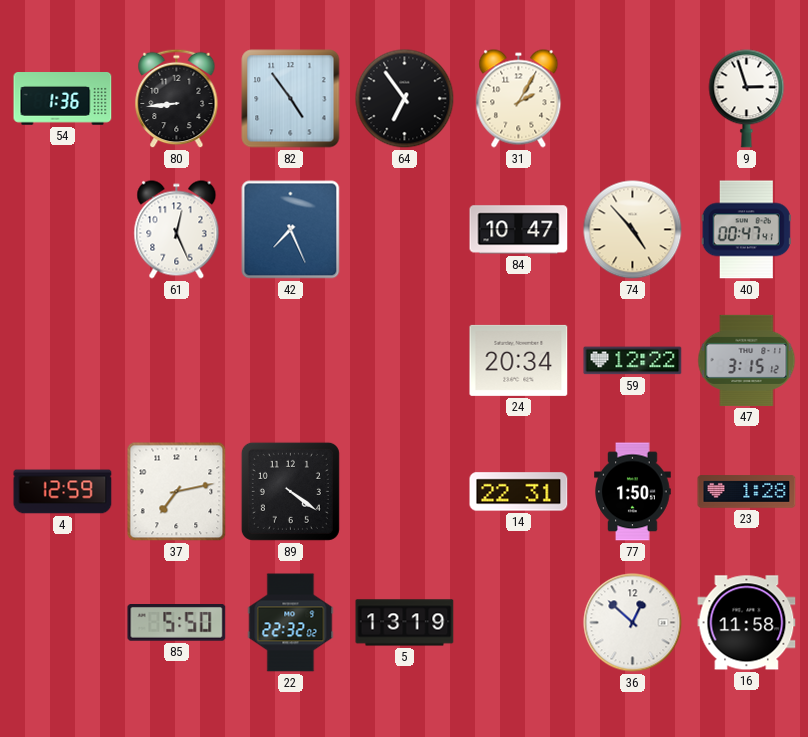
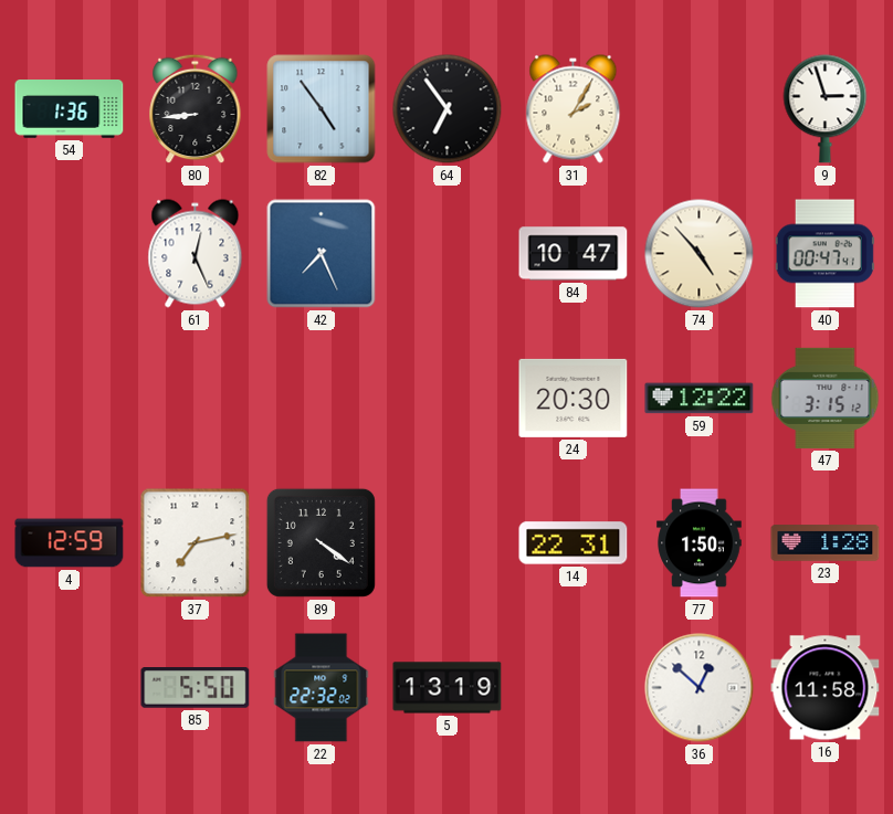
24: 20:34 -> 20:30
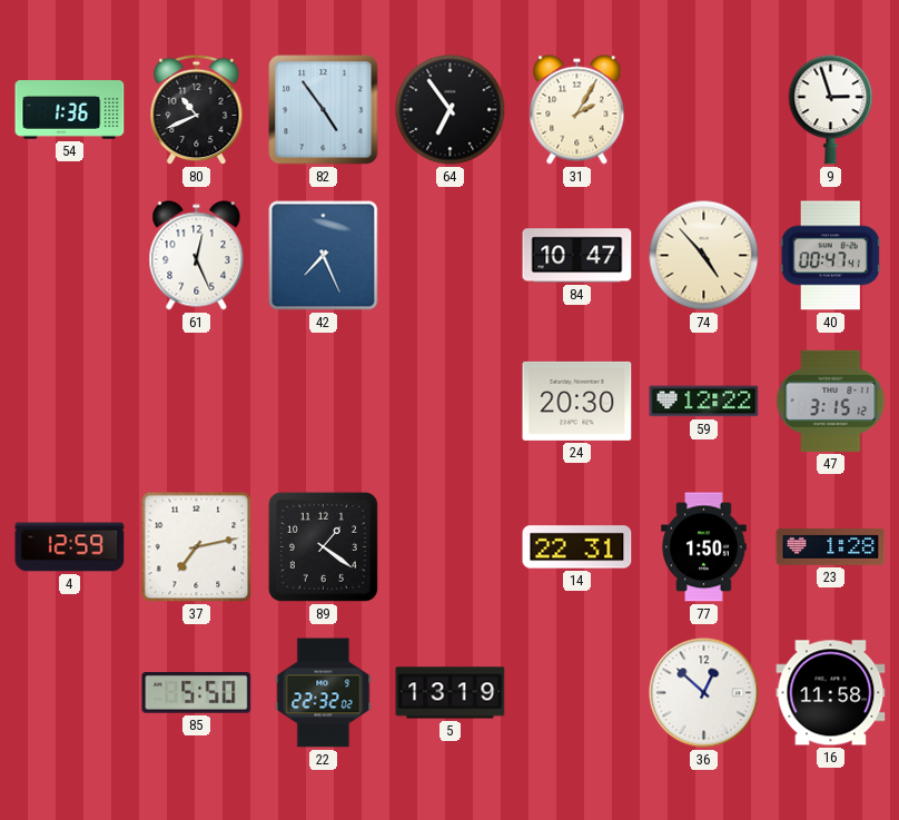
80: 8:44 -> 10:41
89: 4:21 -> 1:21
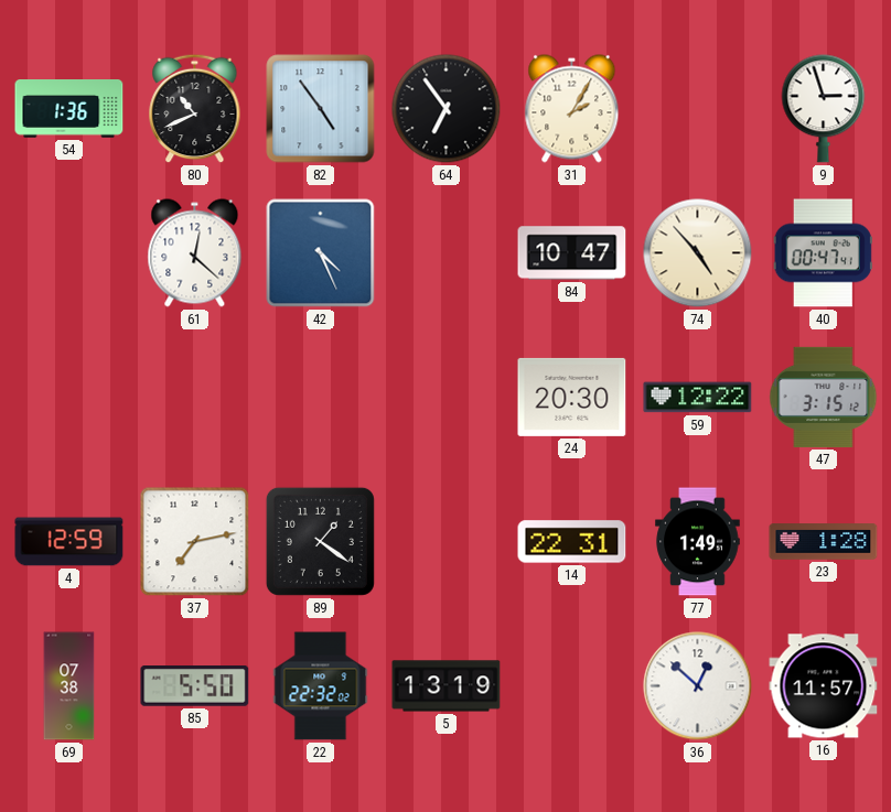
61: 12:26 -> 12:22
42: 7:26 -> 4:26
77: 1:50 -> 1:49
69: none -> 07:38
16: 11:58 -> 11:57
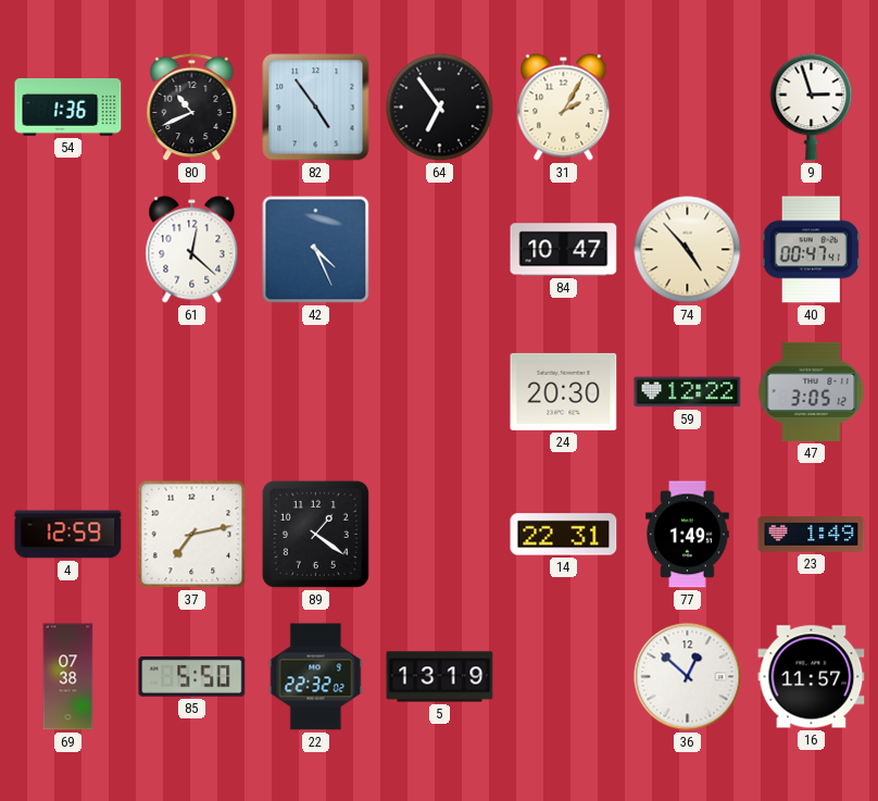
47: 3:15 -> 3:05
23: 1:28 -> 1:49
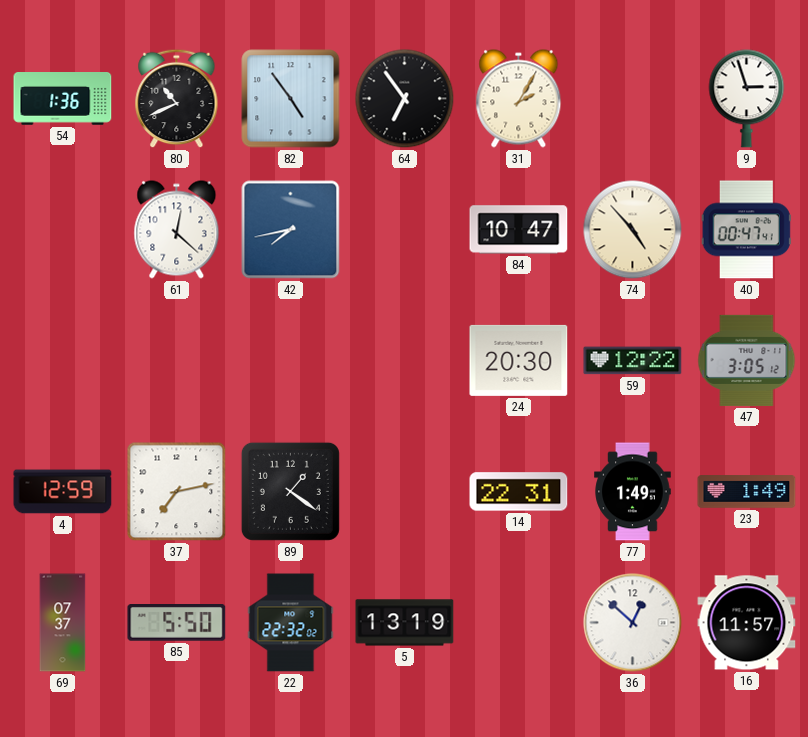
42: 4:26 -> 7:43
69: 07:38 -> 07:37
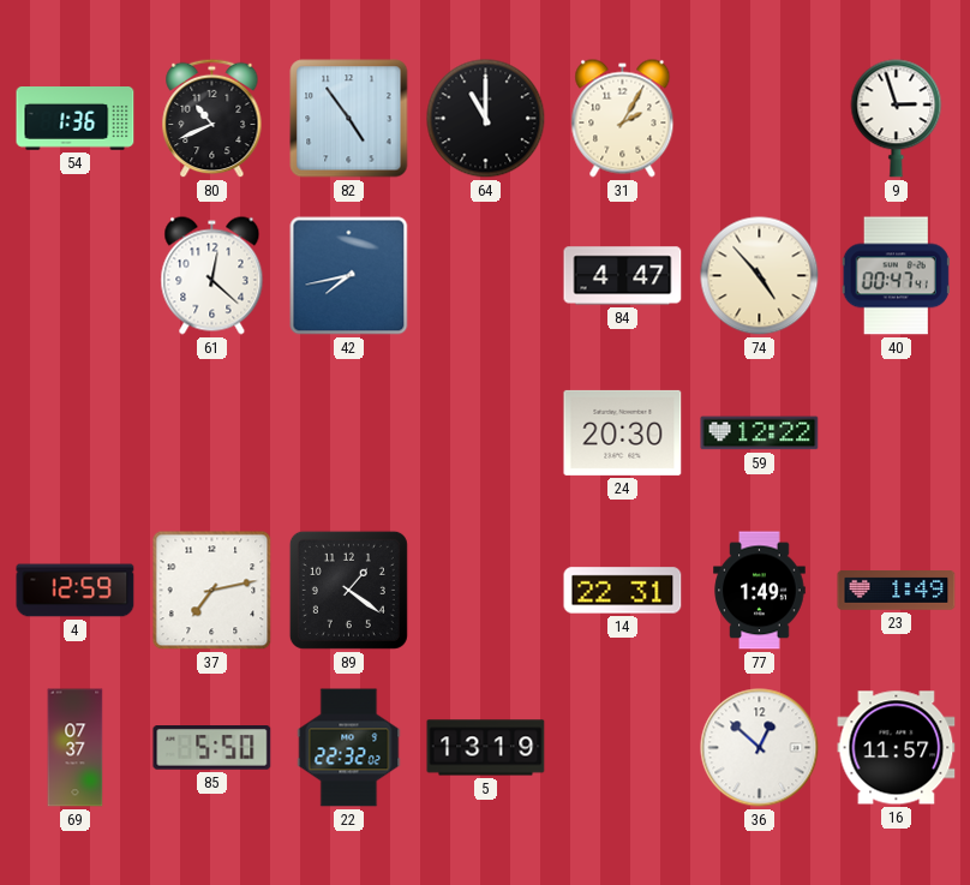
64: 6:54 -> 11:00
84: 10:47 -> 4:47
47: 3:05 -> none
